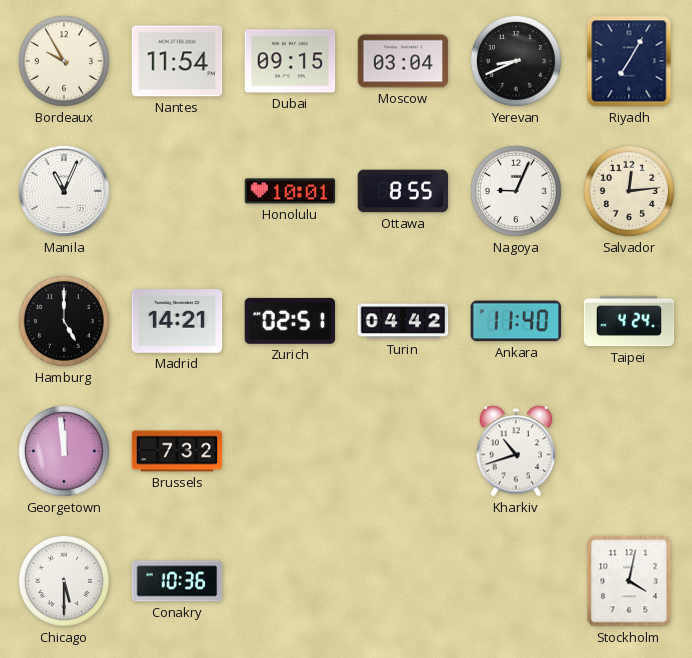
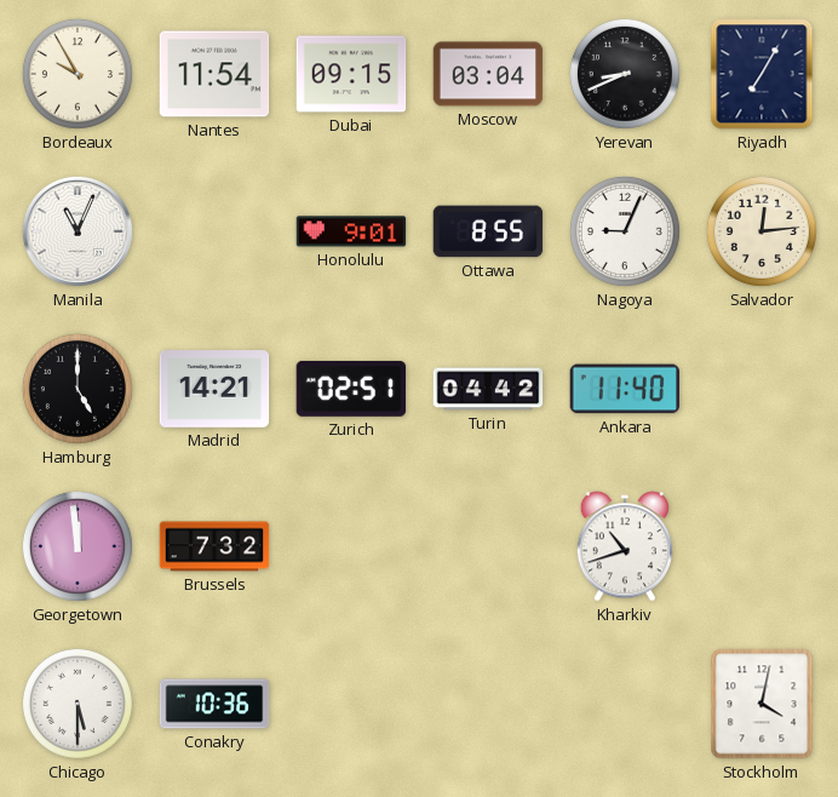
Honolulu: 10:01 -> 9:01
Taipei: 4:24 -> none
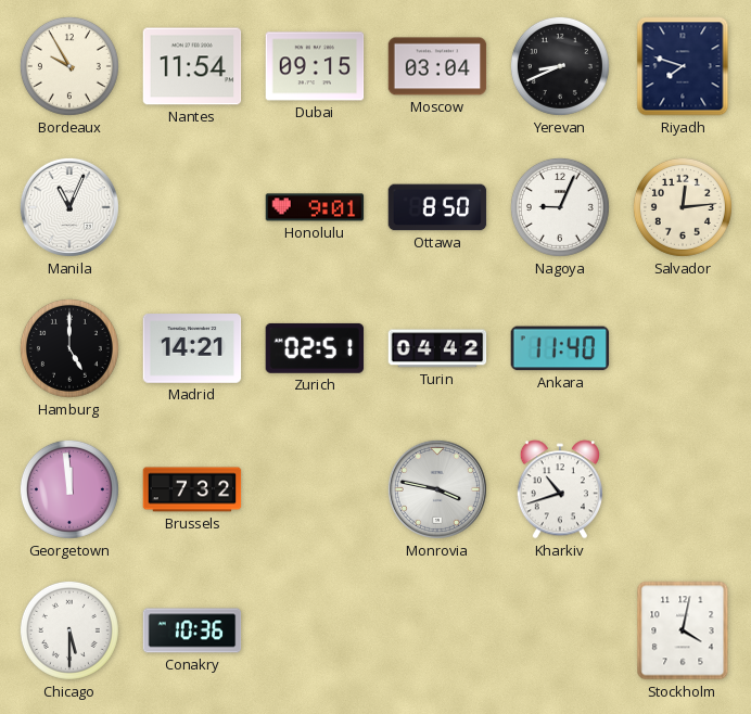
Riyadh: 7:05 -> 7:48
Ottawa: 8:55 -> 8:50
Monrovia: none -> 3:47
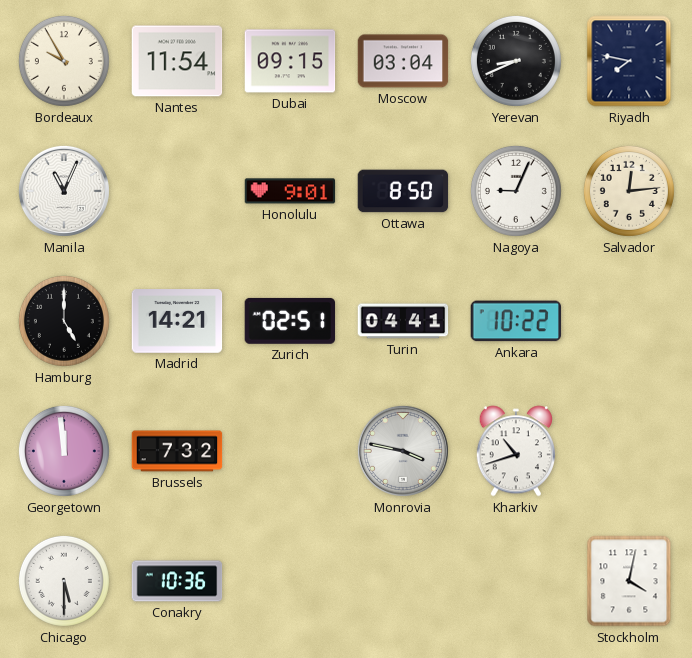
Riyadh: 7:48 -> 7:47
Turin: 04:42 -> 04:41
Ankara: 11:40 -> 10:22
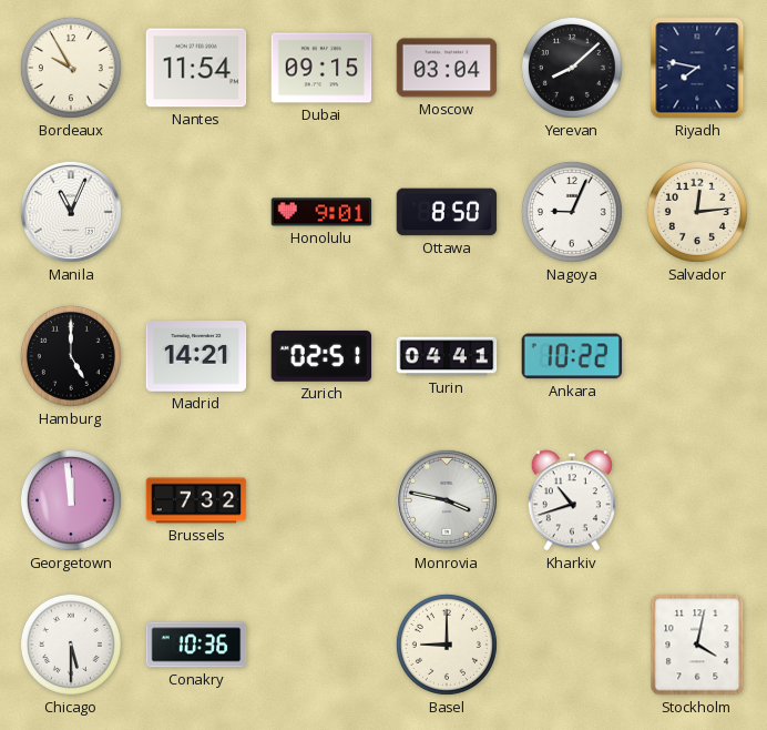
Yerevan: 8:41 -> 8:08
Basel: none -> 9:00
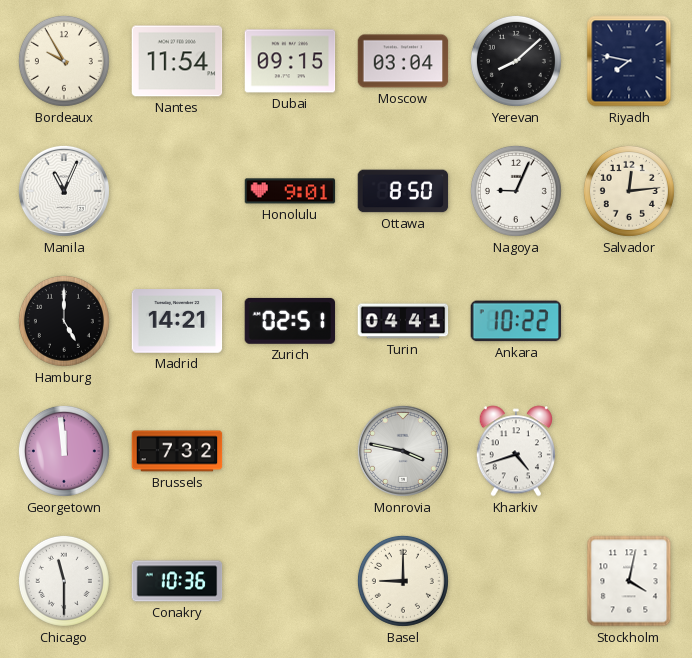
Kharkiv: 10:42 -> 4:42
Chicago: 5:30 -> 11:30
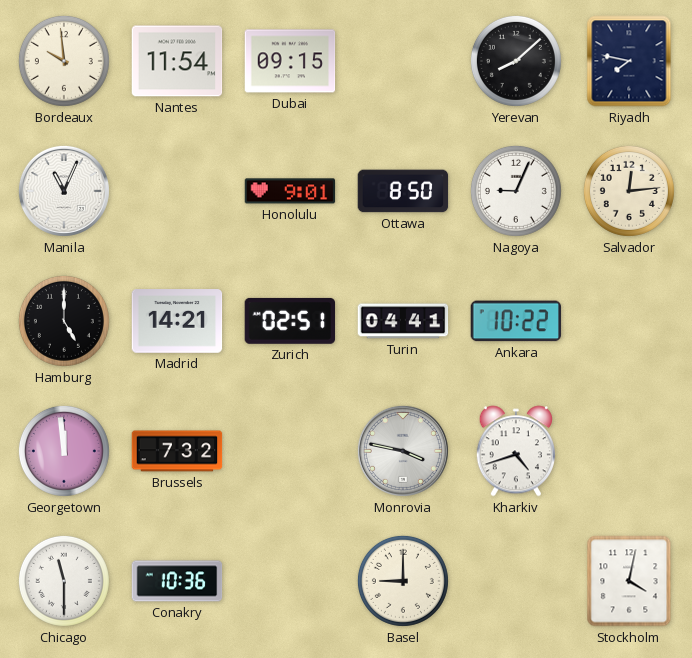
Bordeaux: 9:55 -> 9:59
Moscow: 03:04 -> none
